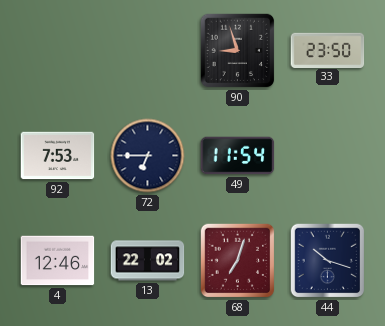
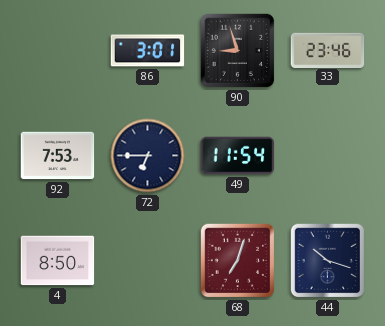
86: none -> 3:01
33: 23:50 -> 23:46
4: 12:46 -> 8:50
13: 22:02 -> none
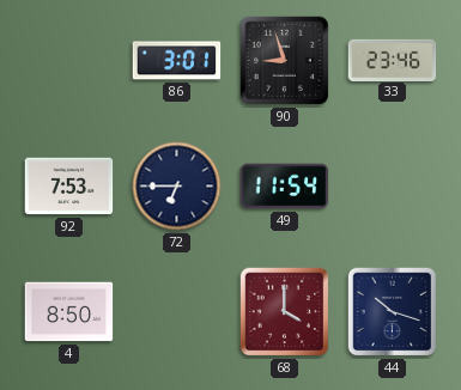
68: 7:03 -> 4:00
